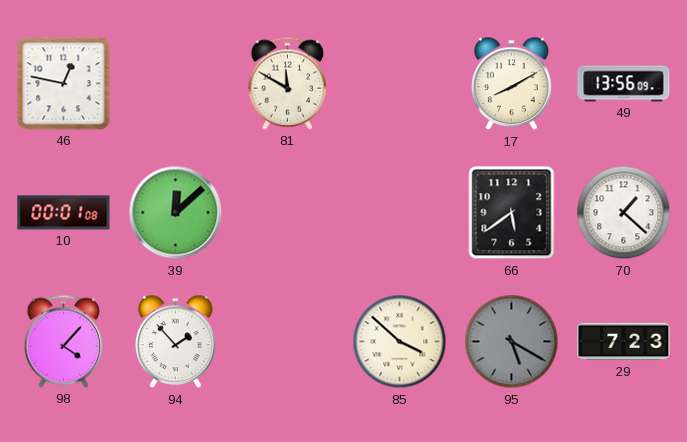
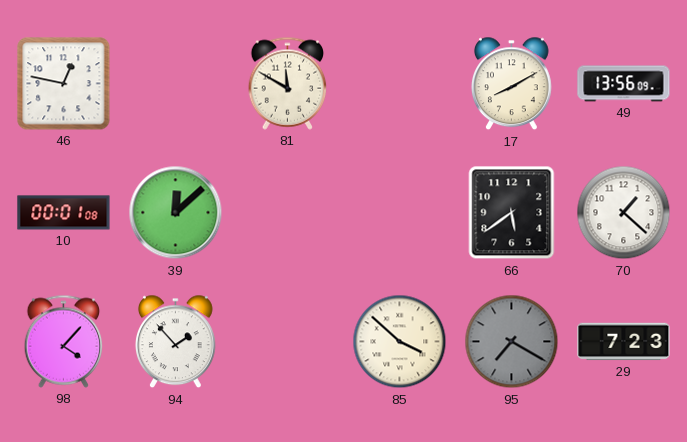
95: 5:20 -> 7:20
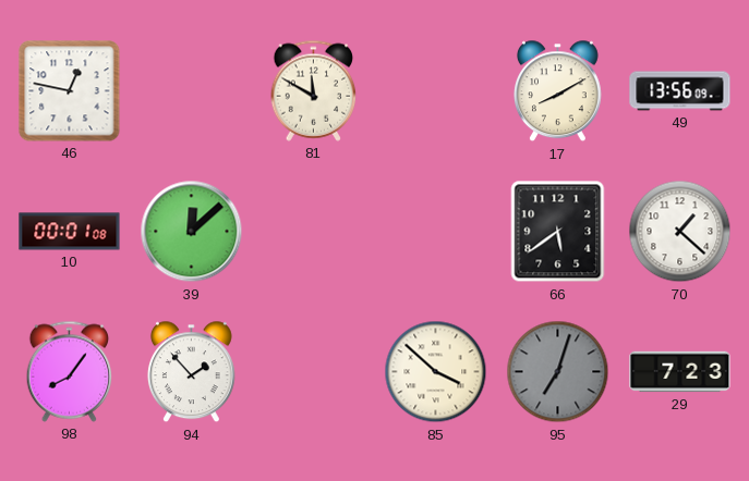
98: 4:07 -> 8:06
95: 7:20 -> 7:03
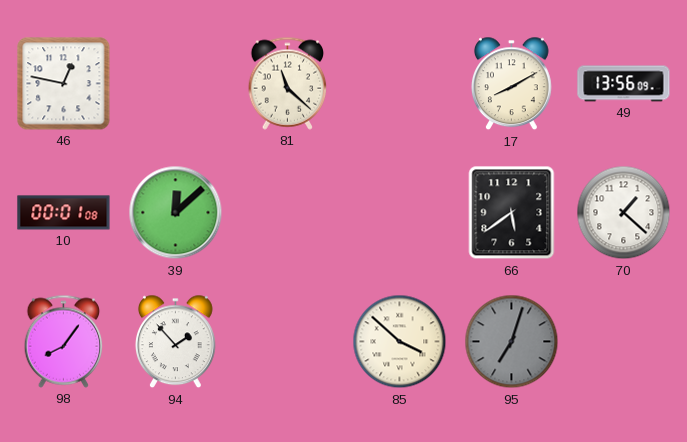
81: 11:50 -> 11:22
29: 7:23 -> none
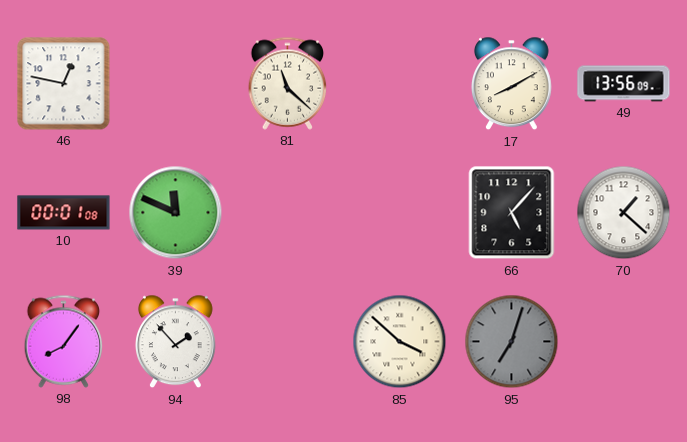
39: 12:08 -> 11:49
66: 5:39 -> 5:07
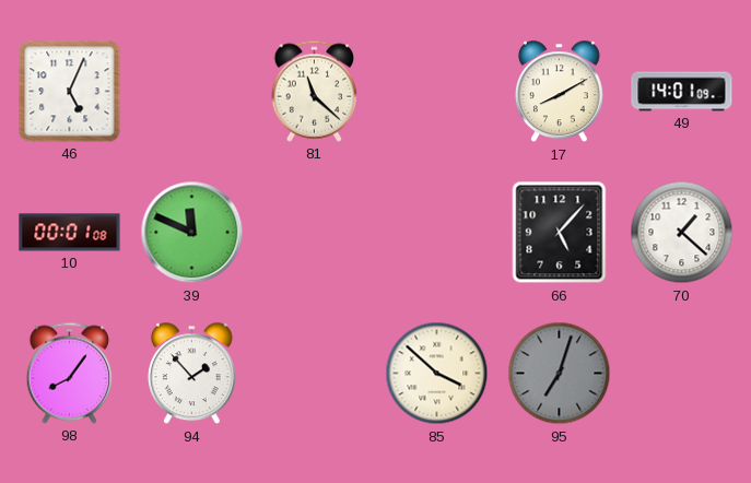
46: 12:47 -> 5:04
49: 13:56 -> 14:01
